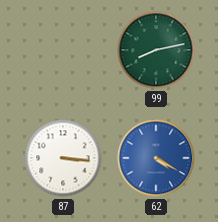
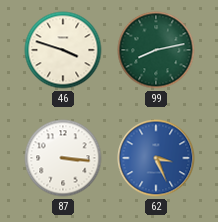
46: none -> 3:48
62: 4:20 -> 3:26
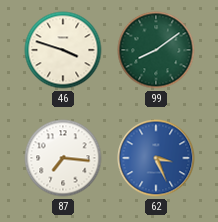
99: 8:13 -> 8:09
87: 3:16 -> 7:16
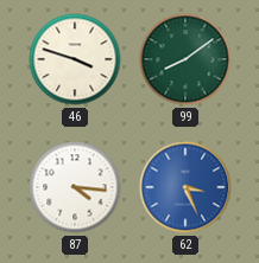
87: 7:16 -> 4:16
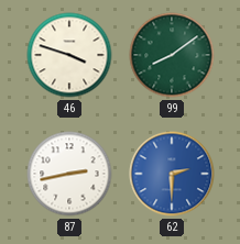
87: 4:16 -> 2:43
62: 3:26 -> 2:30
